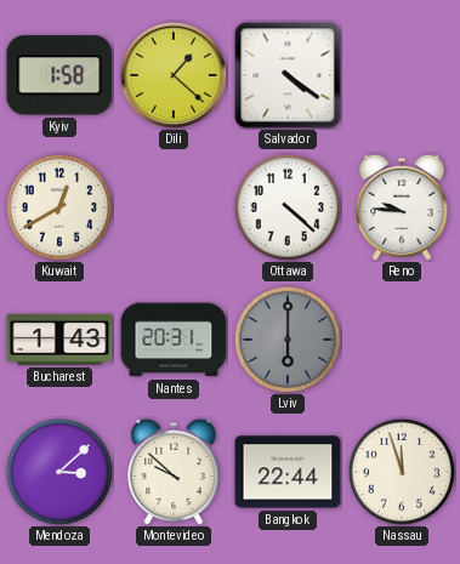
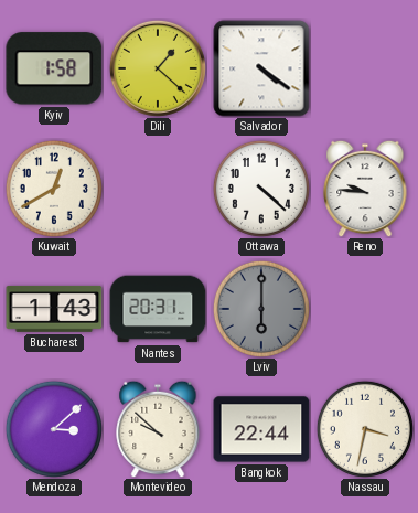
Nassau: 11:57 -> 3:32
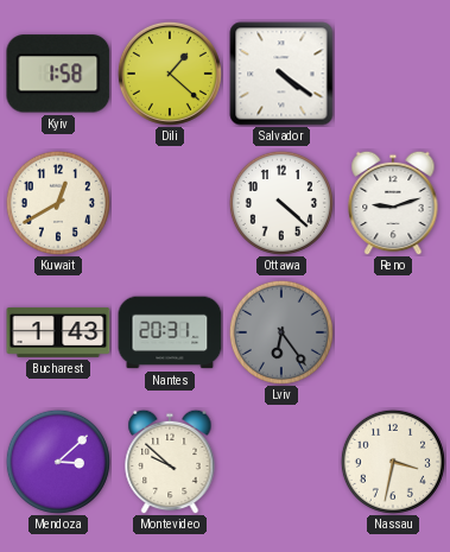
Reno: 9:46 -> 9:12
Lviv: 6:00 -> 6:24
Bangkok: 22:44 -> none
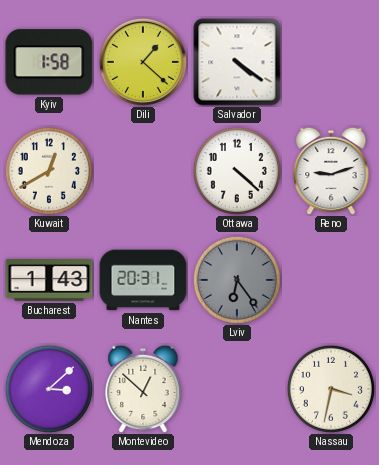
Montevideo: 9:52 -> 12:52
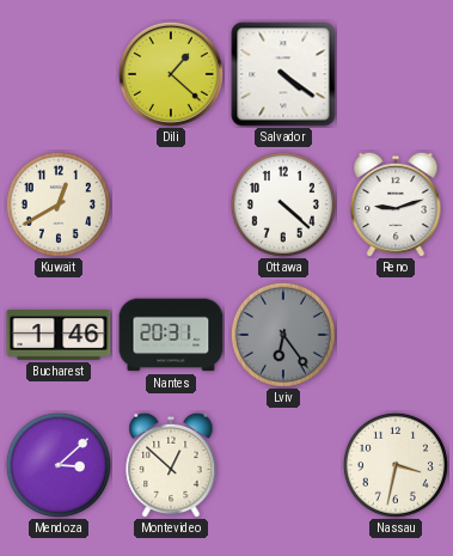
Kyiv: 1:58 -> none
Bucharest: 1:43 -> 1:46
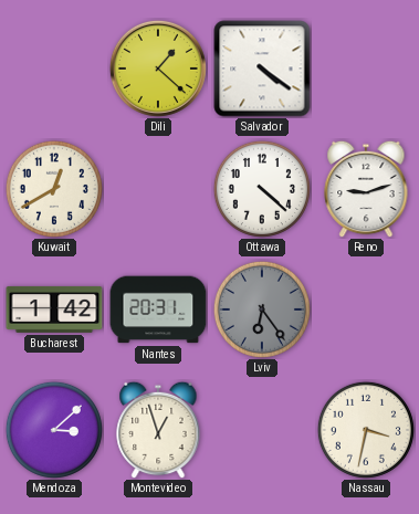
Bucharest: 1:46 -> 1:42
Montevideo: 12:52 -> 12:57
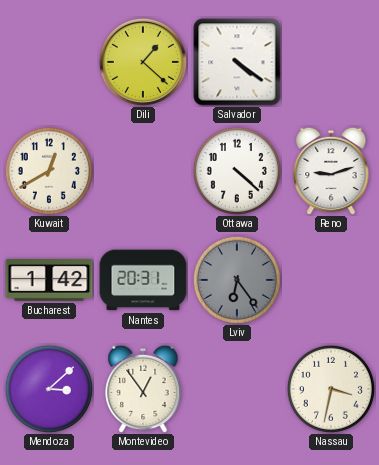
Montevideo: 12:57 -> 12:54
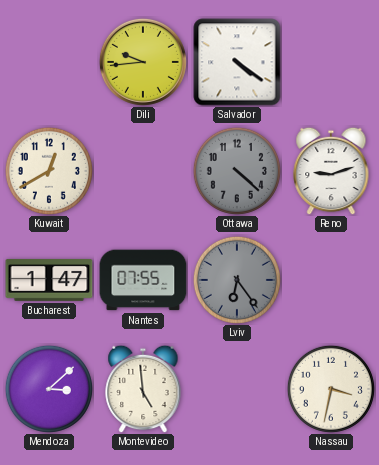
Dili: 1:22 -> 9:44
Ottawa dial: white -> grey
Bucharest: 1:42 -> 1:47
Nantes: 20:31 -> 07:55
Montevideo: 12:54 -> 4:59
